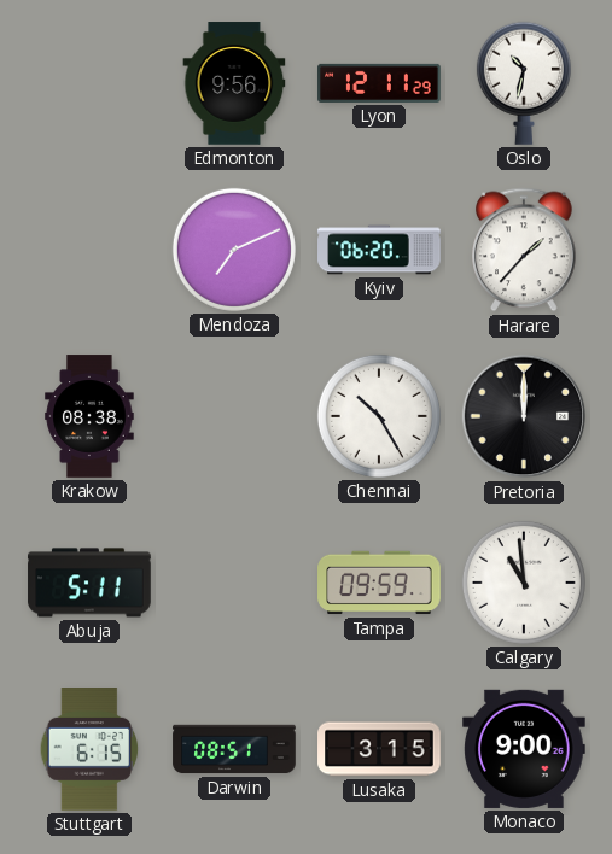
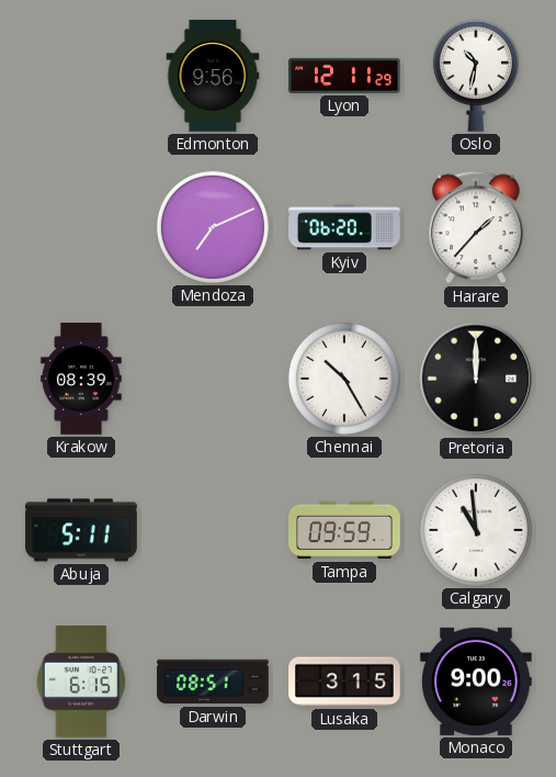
Krakow: 08:38 -> 08:39
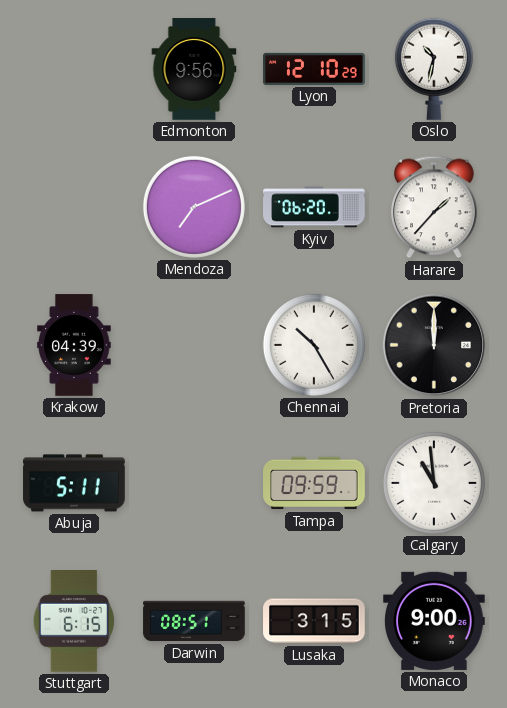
Lyon: 12:11 -> 12:10
Krakow: 08:39 -> 04:39
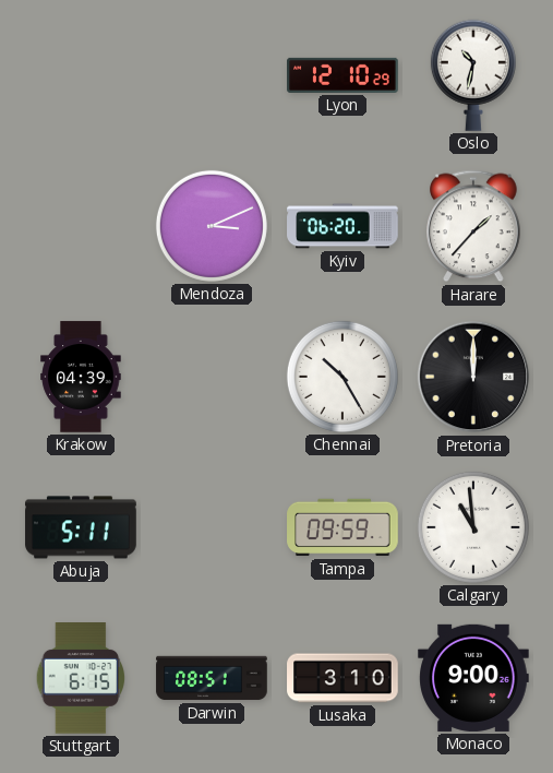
Edmonton: 9:56 -> none
Mendoza: 7:11 -> 3:11
Lusaka: 3:15 -> 3:10
